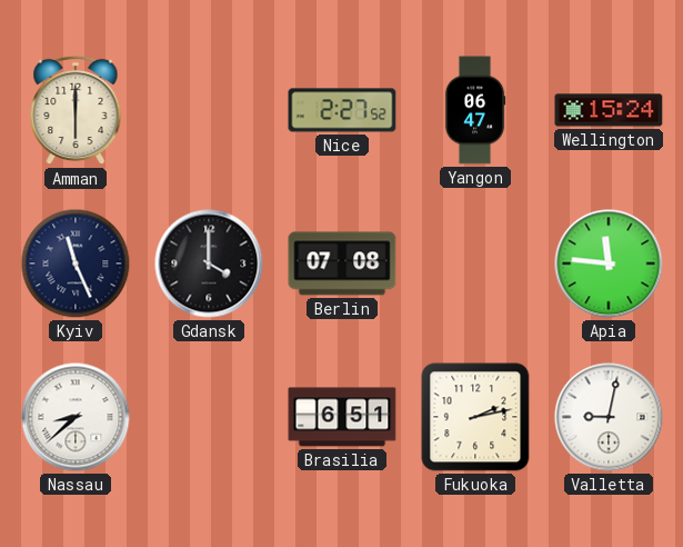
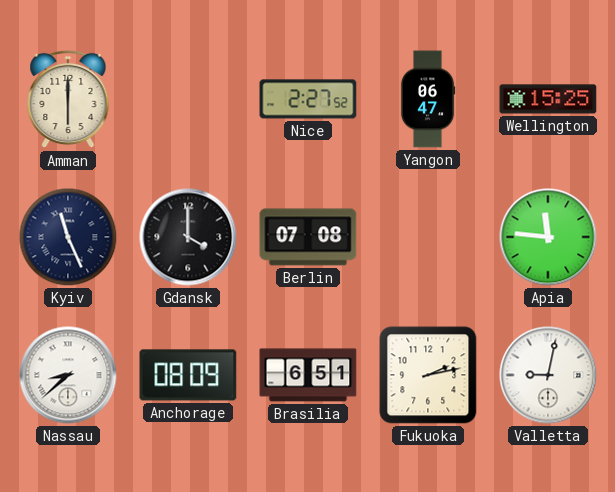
Wellington: 15:24 -> 15:25
Anchorage: none -> 08:09
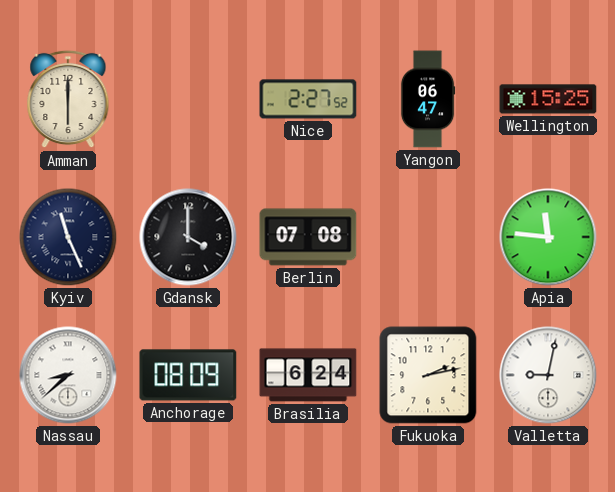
Brasilia: 6:51 -> 6:24
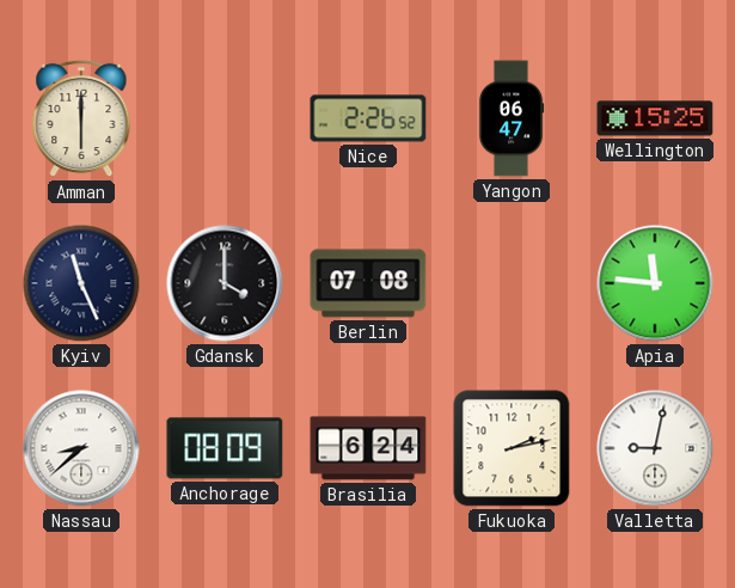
Nice: 2:27 -> 2:26
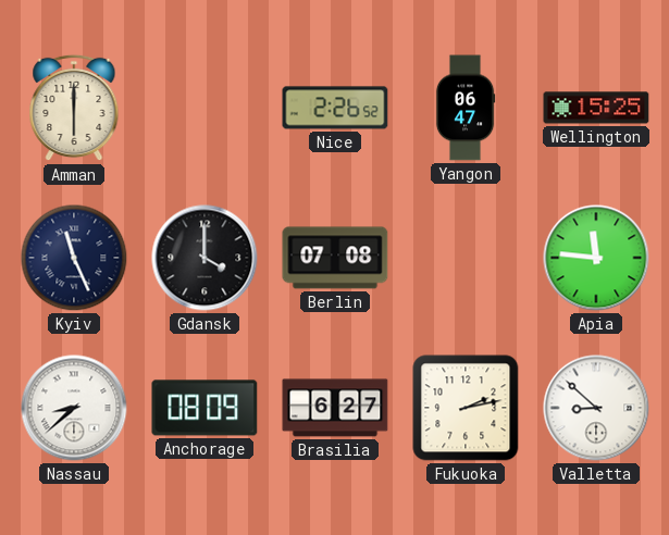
Brasilia: 6:24 -> 6:27
Valletta: 9:02 -> 8:52
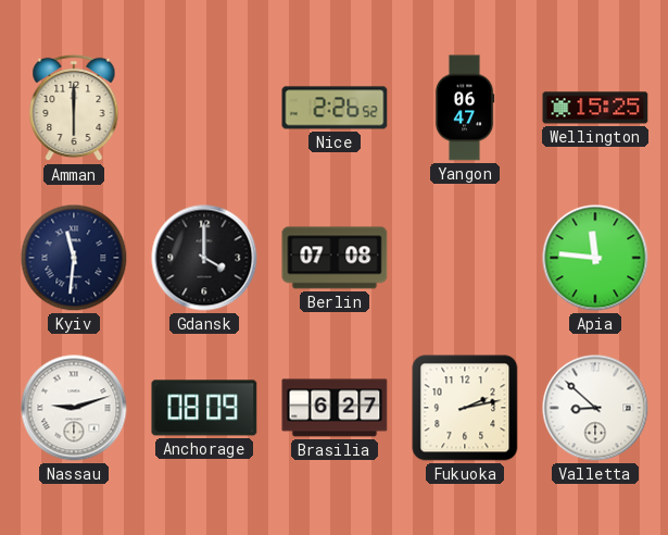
Kyiv: 11:26 -> 11:31
Nassau: 8:38 -> 9:12
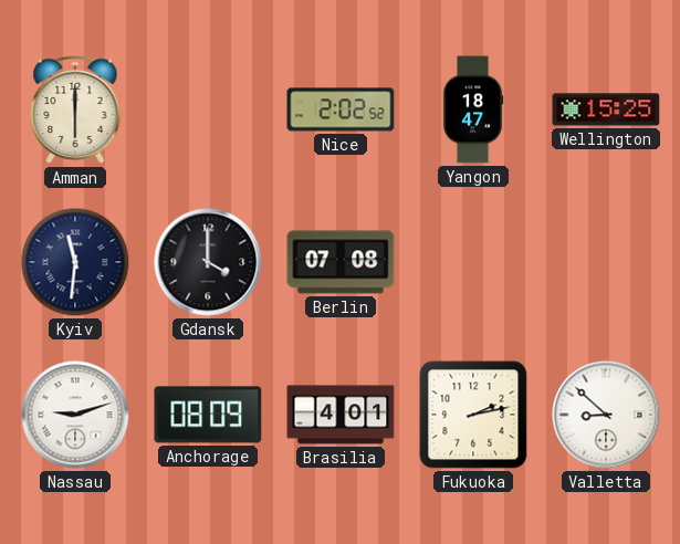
Nice: 2:26 -> 2:02
Yangon: 06:47 -> 18:47
Apia: 11:46 -> none
Brasilia: 6:27 -> 4:01
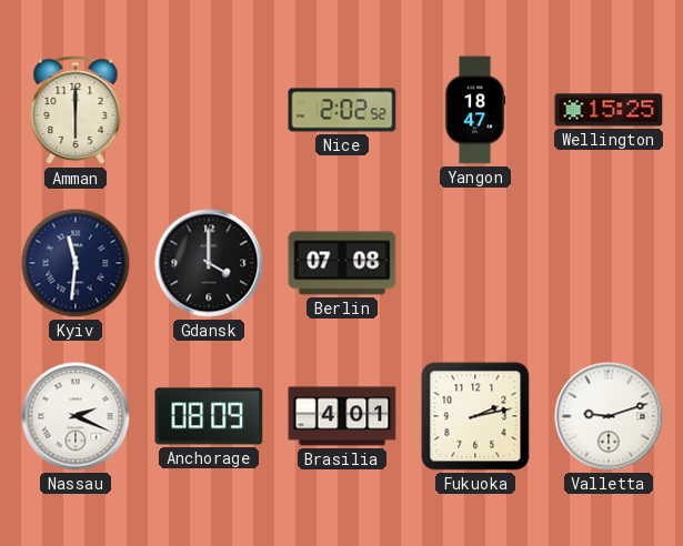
Nassau: 9:12 -> 2:19
Valletta: 8:52 -> 9:12
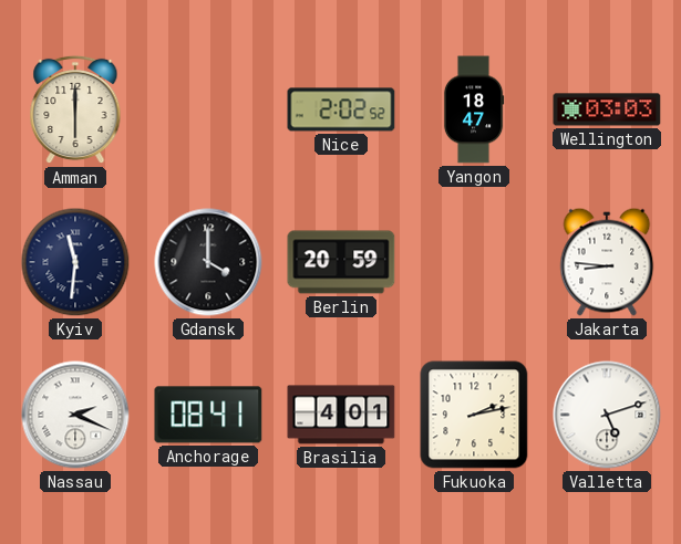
Wellington: 15:25 -> 03:03
Berlin: 07:08 -> 20:59
Jakarta: none -> 8:46
Anchorage: 08:09 -> 08:41
Valletta: 9:12 -> 5:12
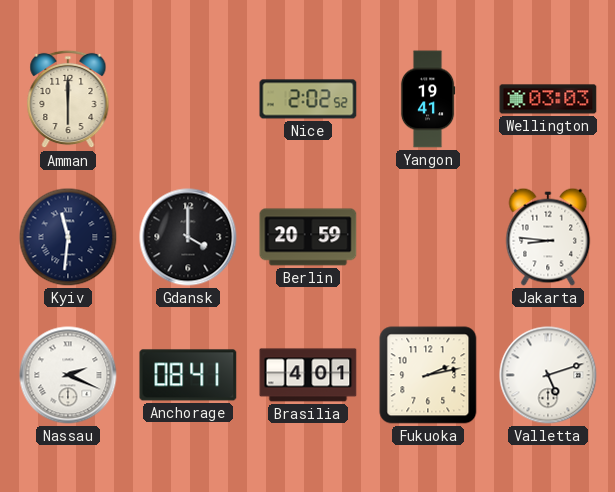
Yangon: 18:47 -> 19:41
